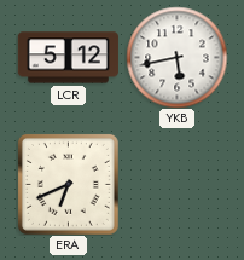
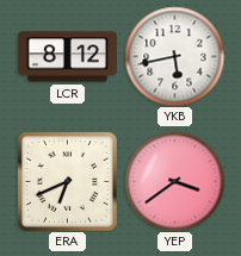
LCR: 5:12 -> 8:12
YEP: none -> 3:39
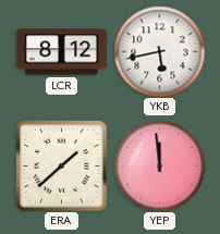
ERA: 6:41 -> 1:38
YEP: 3:39 -> 11:59
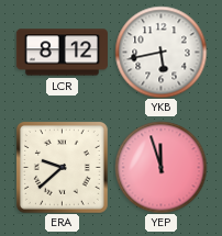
ERA: 1:38 -> 9:38
YEP: 11:59 -> 11:57
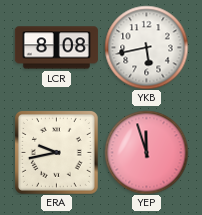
LCR: 8:12 -> 8:08
ERA: 9:38 -> 9:43
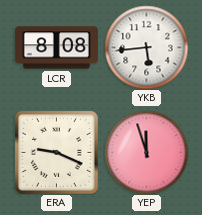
YKB: 5:43 -> 5:44
ERA: 9:43 -> 9:19
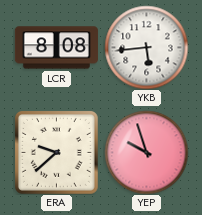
ERA: 9:19 -> 9:38
YEP: 11:57 -> 9:57
